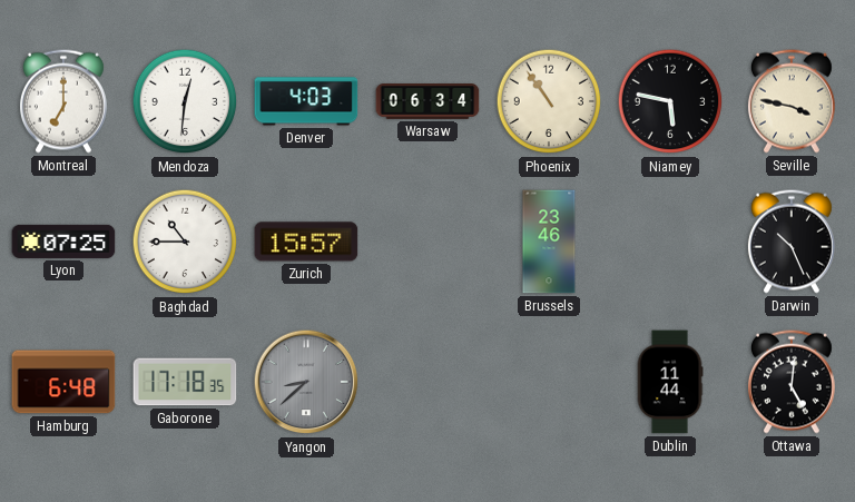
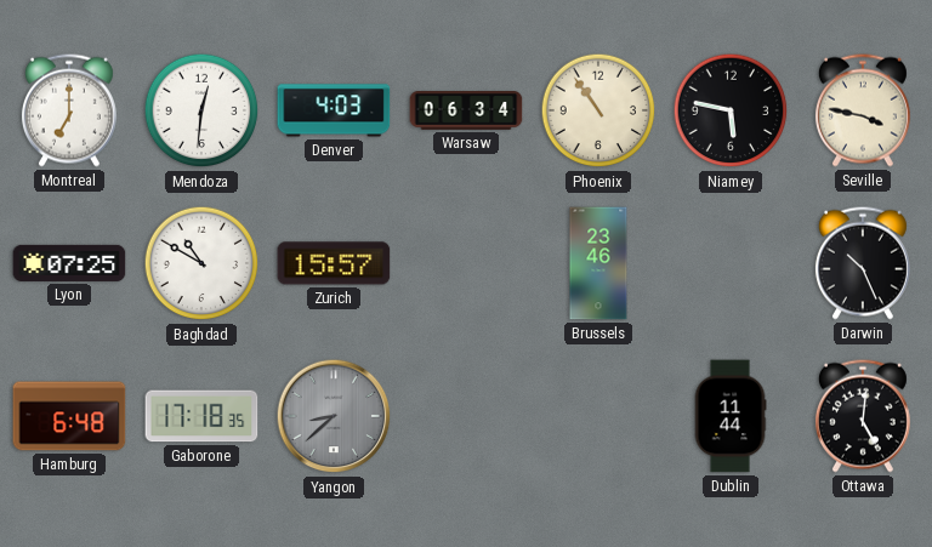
Baghdad: 10:45 -> 10:50
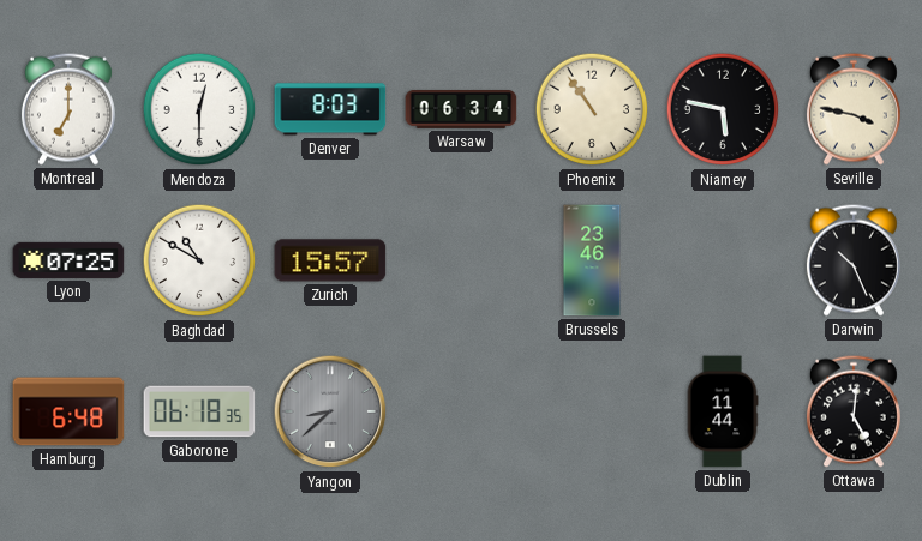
Mendoza: 12:31 -> 12:30
Denver: 4:03 -> 8:03
Gaborone: 17:18 -> 06:18
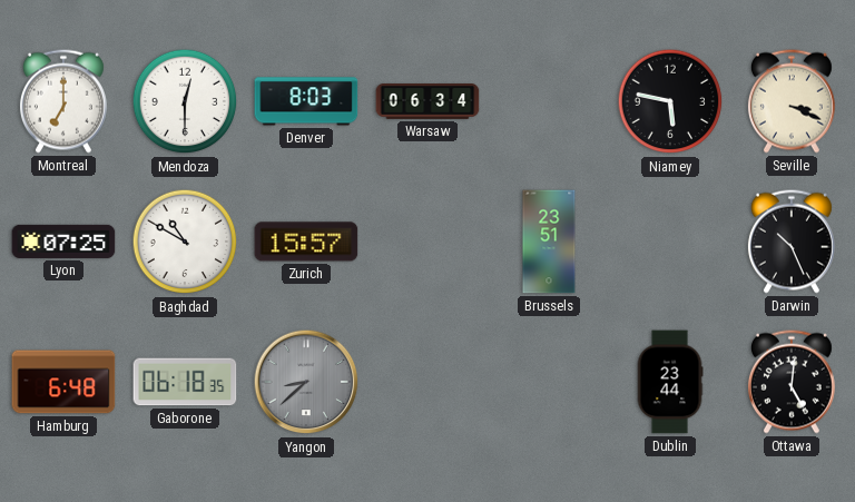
Phoenix: 10:54 -> none
Seville: 3:47 -> 3:19
Brussels: 23:46 -> 23:51
Dublin: 11:44 -> 23:44
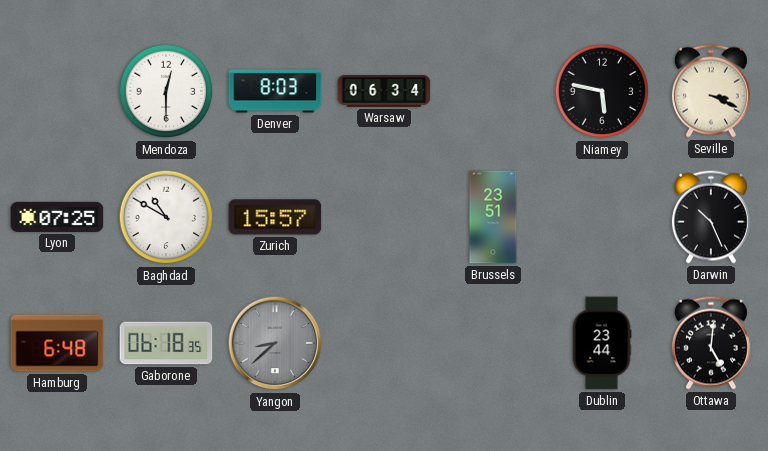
Montreal: 7:00 -> none
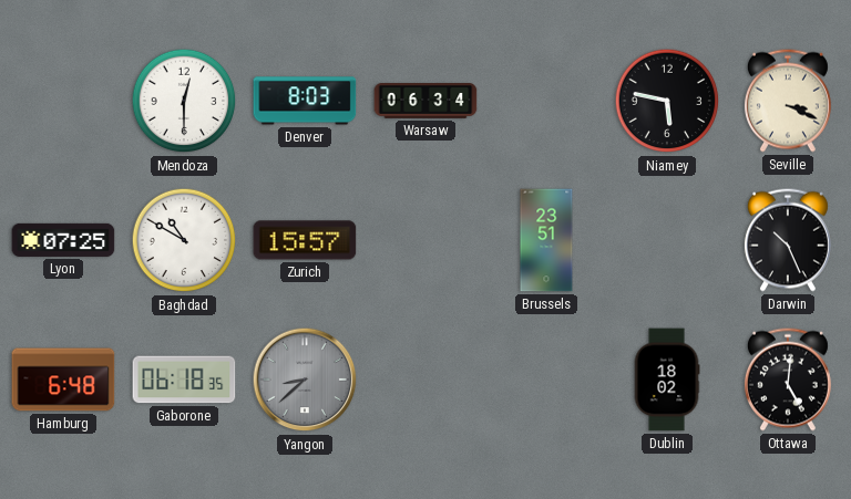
Dublin: 23:44 -> 18:02
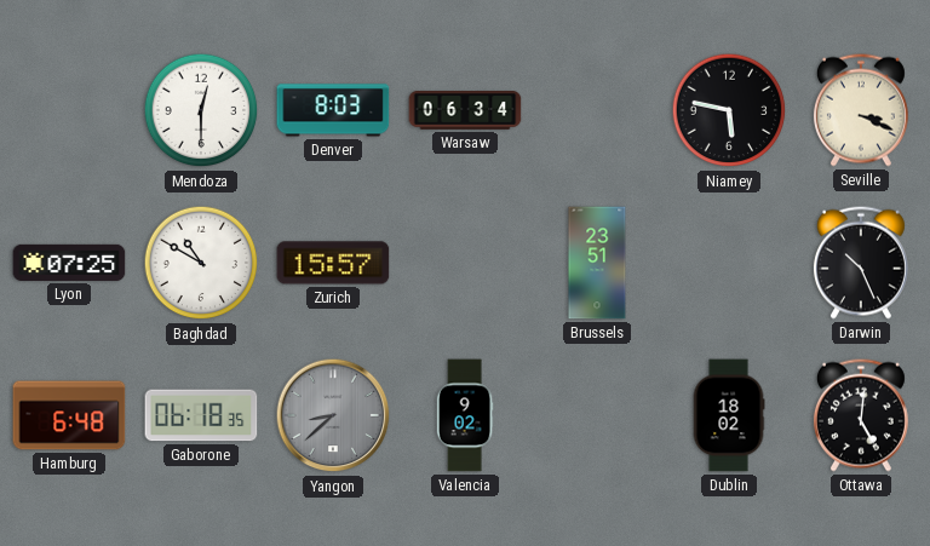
Valencia: none -> 9:02
